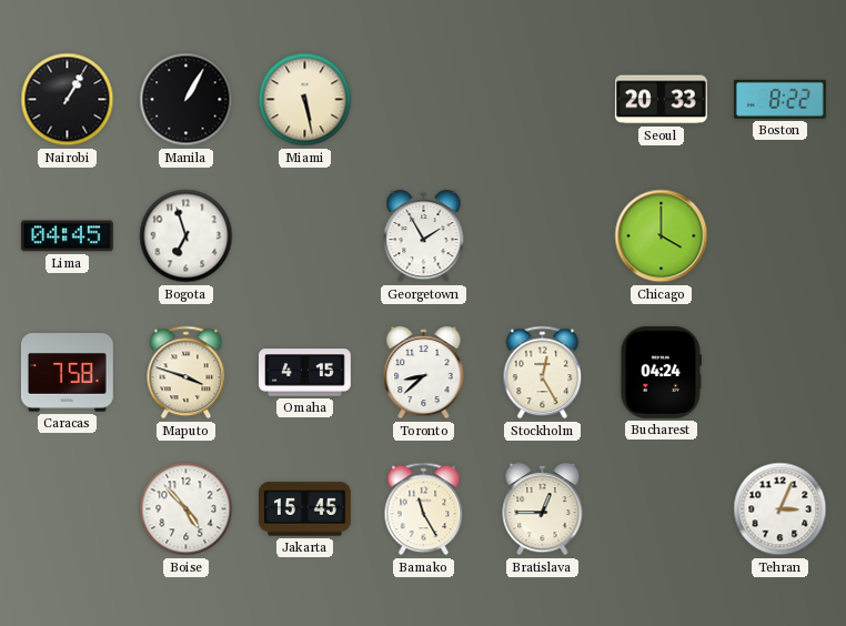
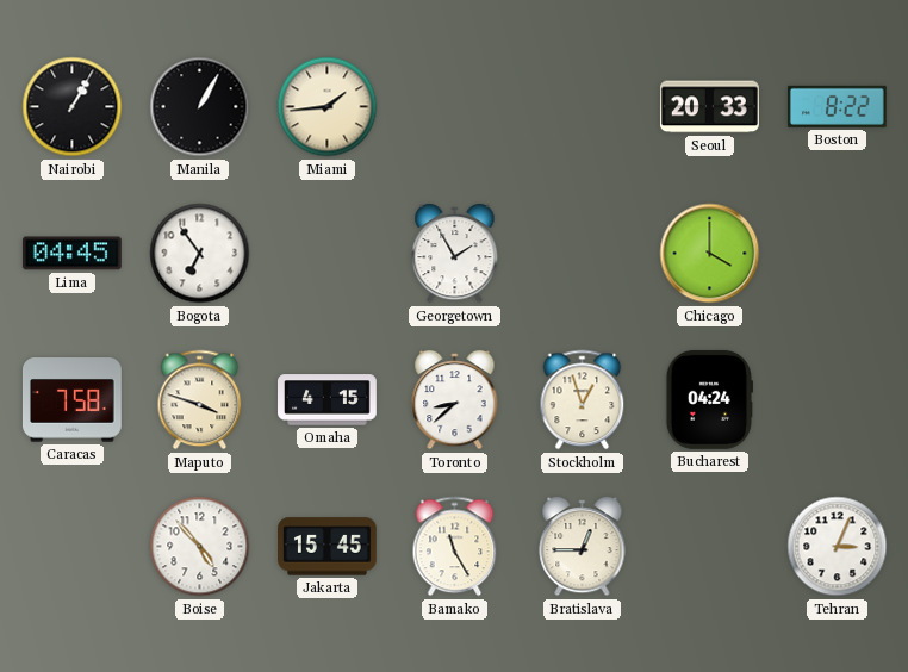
Miami: 5:28 -> 1:44
Bogota: 6:57 -> 6:54
Stockholm: 12:25 -> 12:57
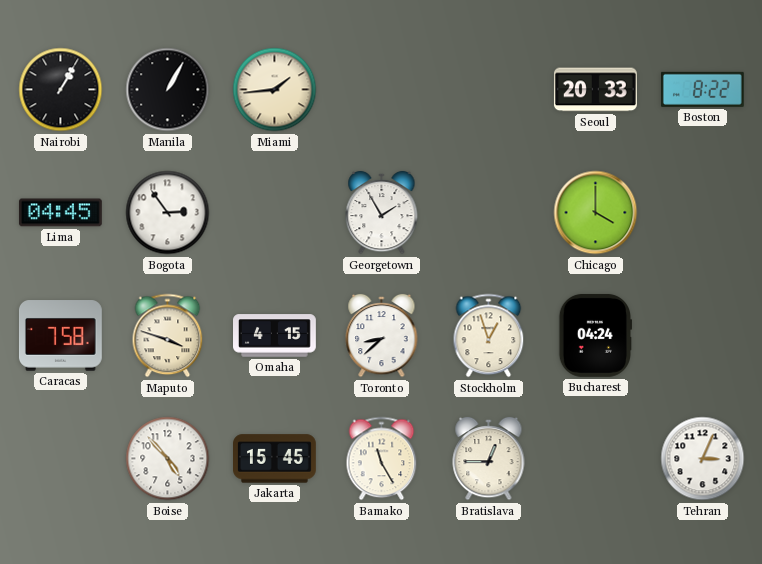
Bogota: 6:54 -> 2:54
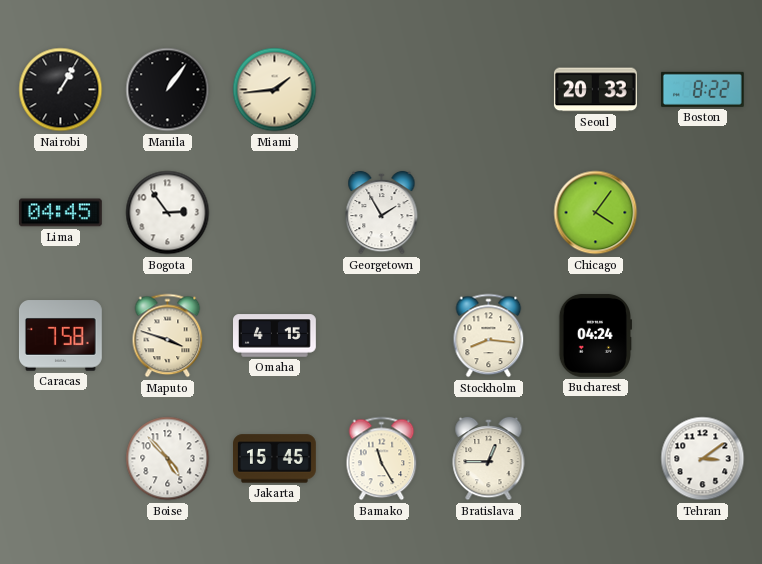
Manila: 1:05 -> 1:06
Chicago: 4:00 -> 4:06
Toronto: 8:38 -> none
Stockholm: 12:57 -> 8:16
Tehran: 3:04 -> 3:09
